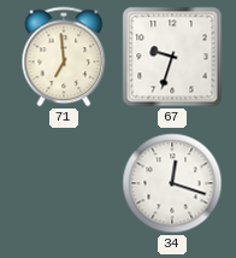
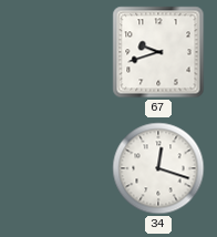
71: 6:59 -> none
67: 9:33 -> 9:42
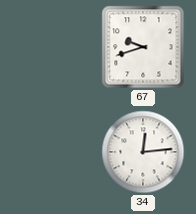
34: 12:18 -> 12:14
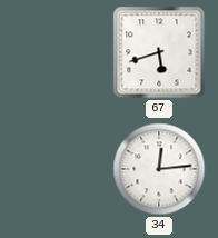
67: 9:42 -> 5:42
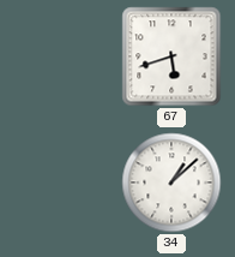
34: 12:14 -> 1:08
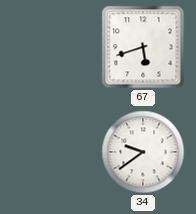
34: 1:08 -> 9:39
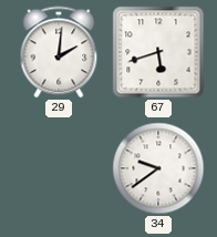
29: none -> 2:01
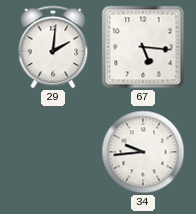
67: 5:42 -> 5:16
34: 9:39 -> 9:44
